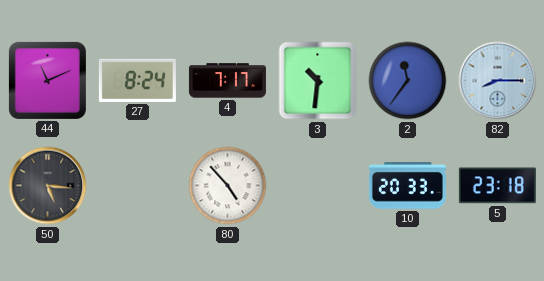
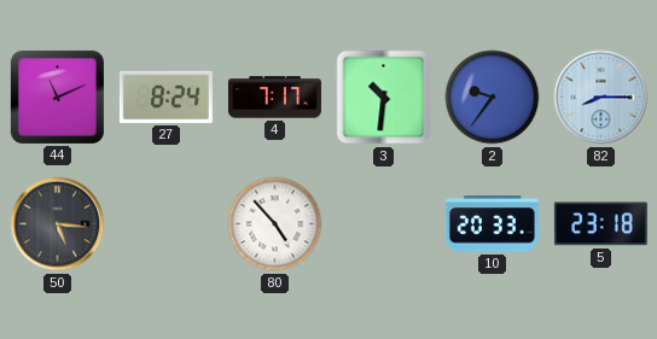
2: 11:36 -> 9:36
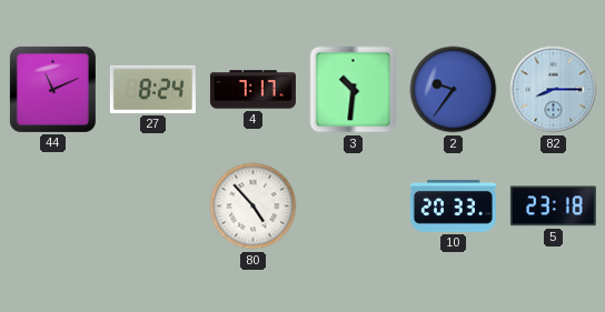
50: 5:16 -> none
